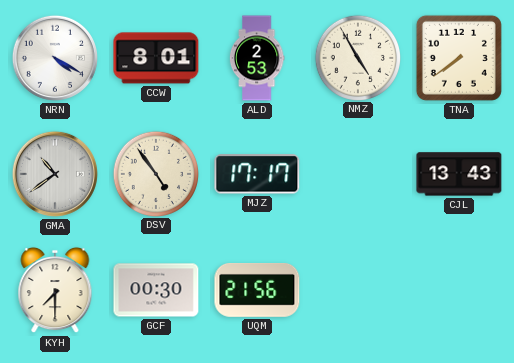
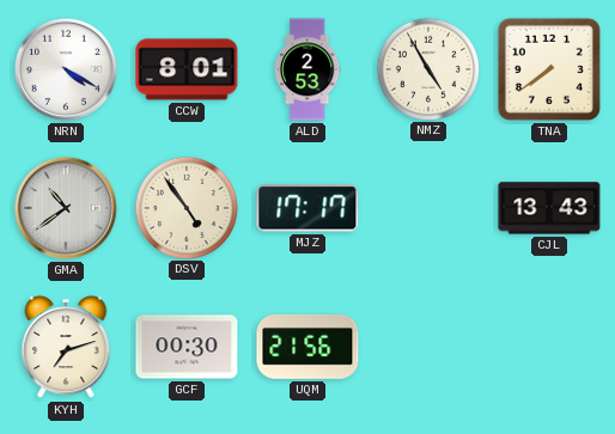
KYH: 7:30 -> 7:12
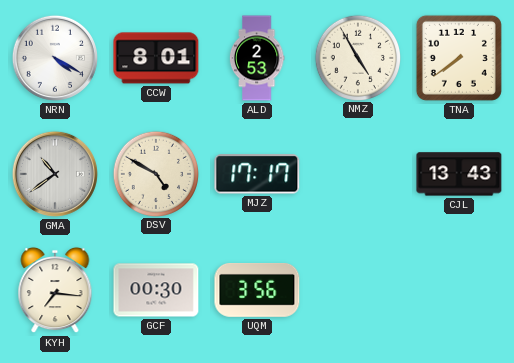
DSV: 4:54 -> 4:50
KYH: 7:12 -> 7:16
UQM: 21:56 -> 3:56
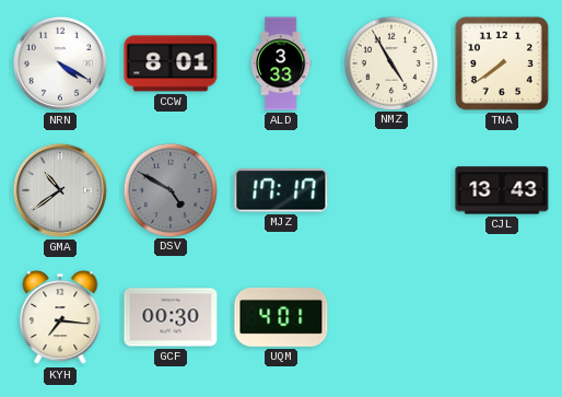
ALD: 2:53 -> 3:33
DSV dial: cream -> grey
UQM: 3:56 -> 4:01
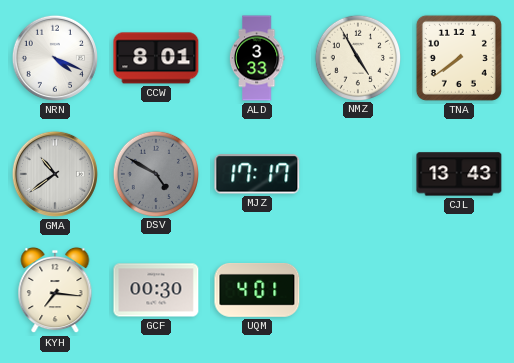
NRN: 4:20 -> 4:19
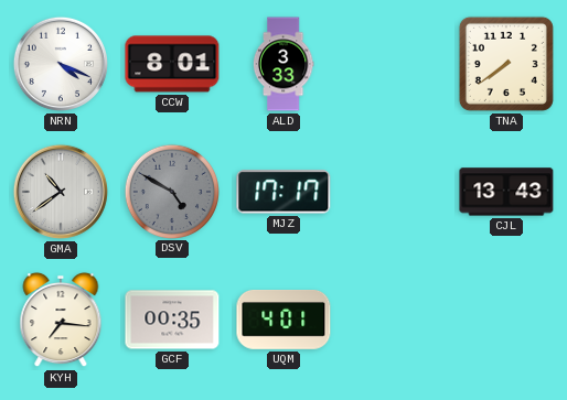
NMZ: 4:55 -> none
GCF: 00:30 -> 00:35
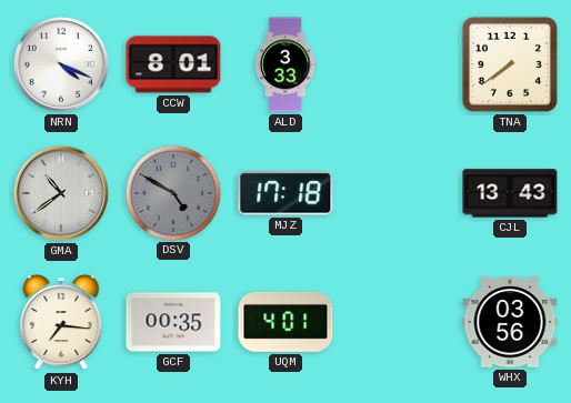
MJZ: 17:17 -> 17:18
WHX: none -> 03:56
